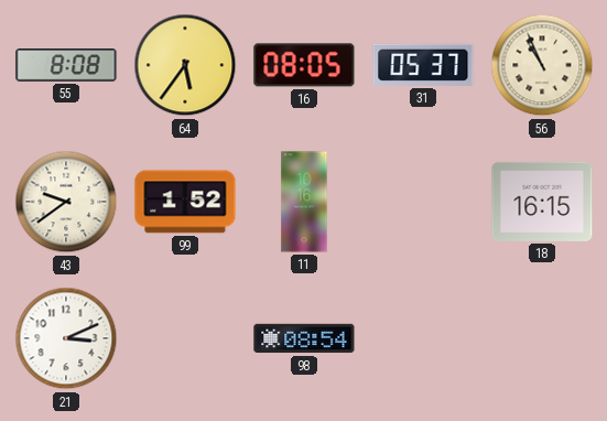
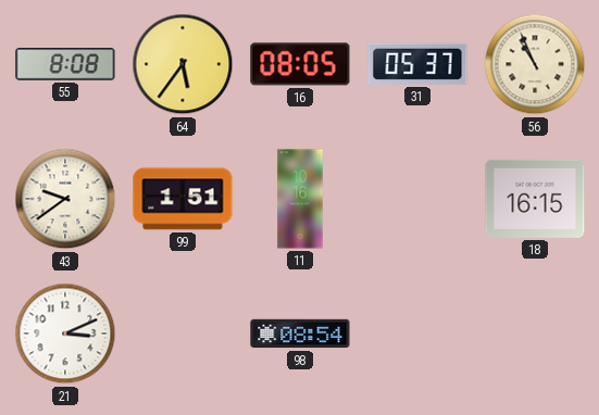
99: 1:52 -> 1:51
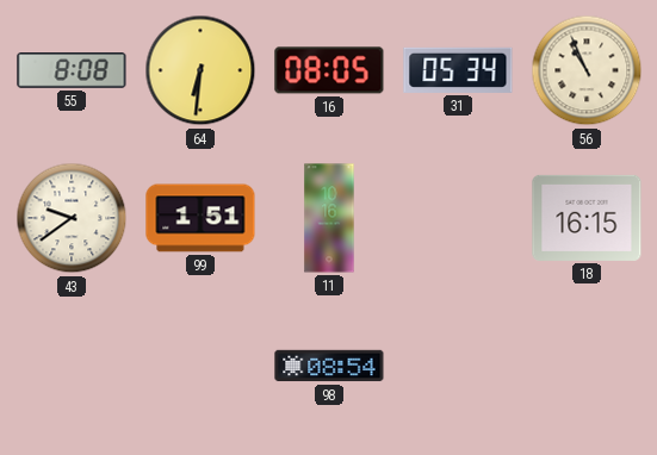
64: 5:36 -> 6:31
31: 05:37 -> 05:34
21: 3:11 -> none
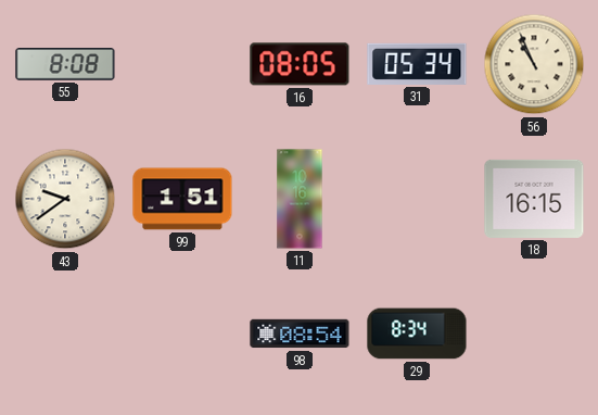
64: 6:31 -> none
29: none -> 8:34
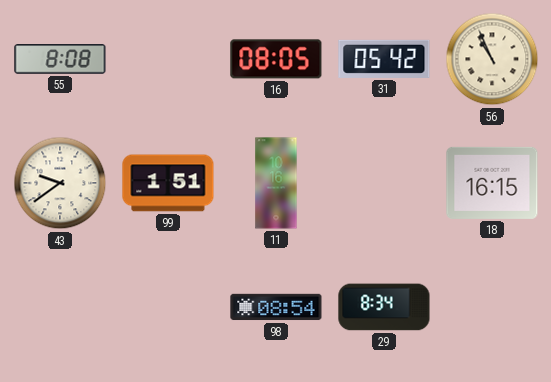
31: 05:34 -> 05:42
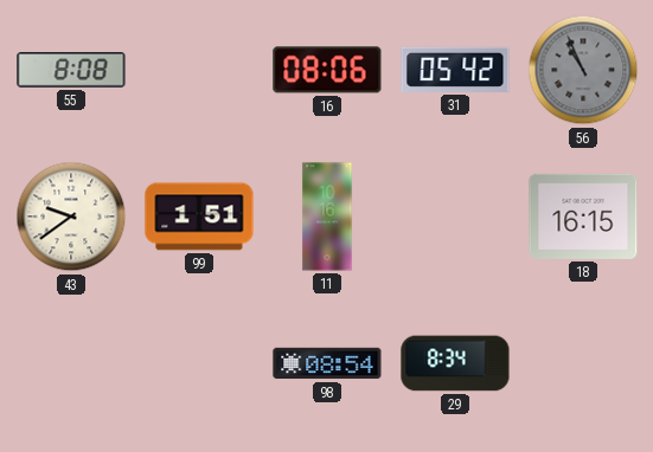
16: 08:05 -> 08:06
56 dial: cream -> grey
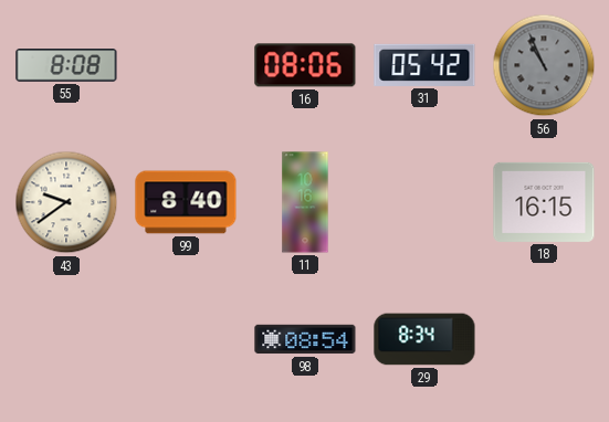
99: 1:51 -> 8:40
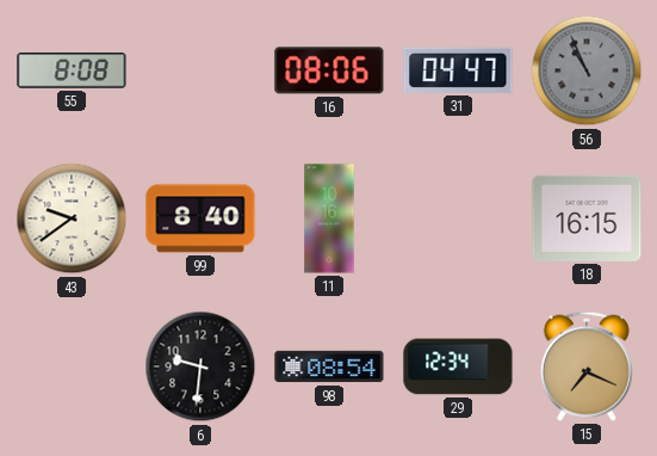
31: 05:42 -> 04:47
6: none -> 9:31
29: 8:34 -> 12:34
15: none -> 7:19
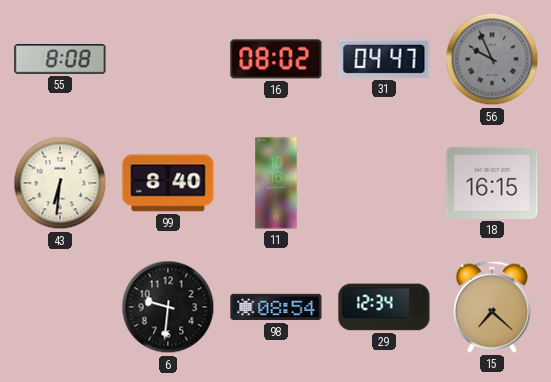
16: 08:06 -> 08:02
56: 10:56 -> 9:56
43: 9:39 -> 6:31
15: 7:19 -> 7:22
